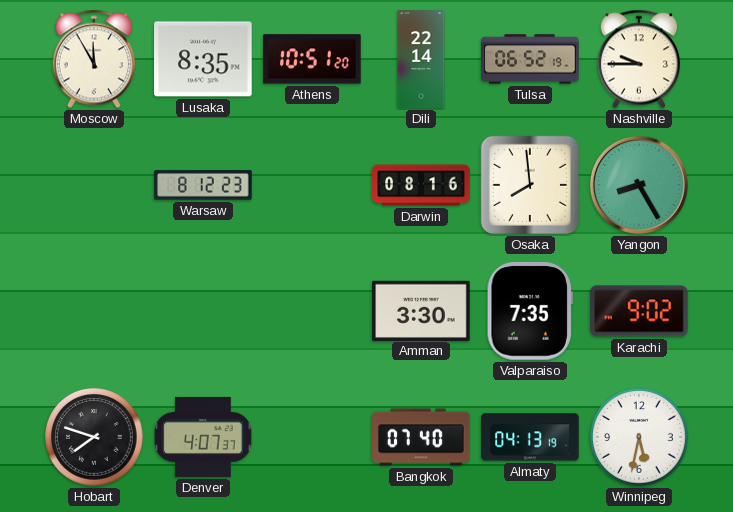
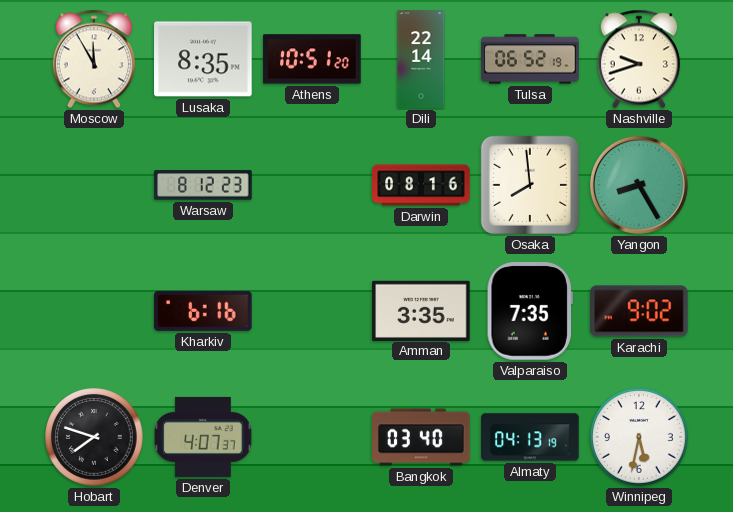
Nashville: 9:45 -> 9:42
Kharkiv: none -> 6:16
Amman: 3:30 -> 3:35
Bangkok: 07:40 -> 03:40
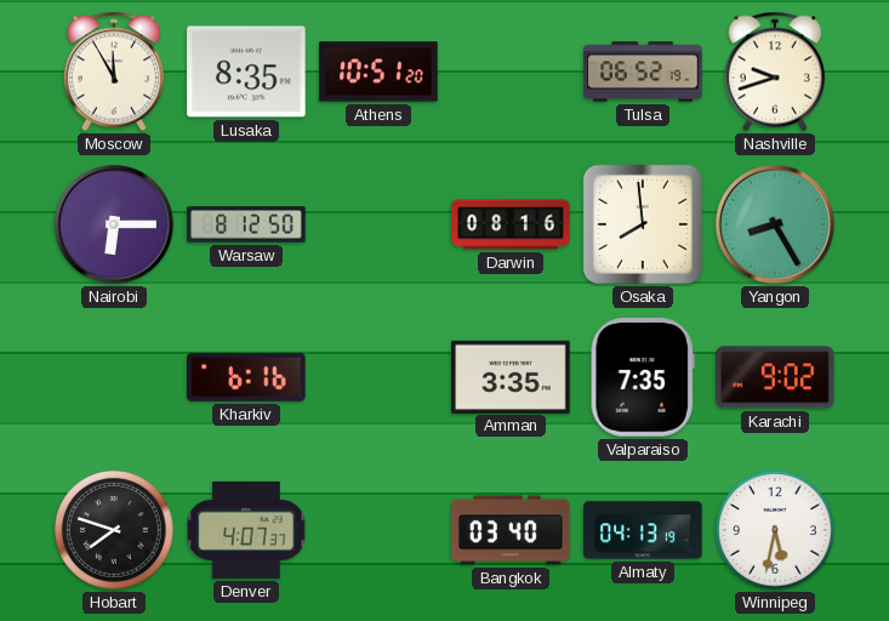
Dili: 22:14 -> none
Nairobi: none -> 6:15
Warsaw: 8:12:23 -> 8:12:50
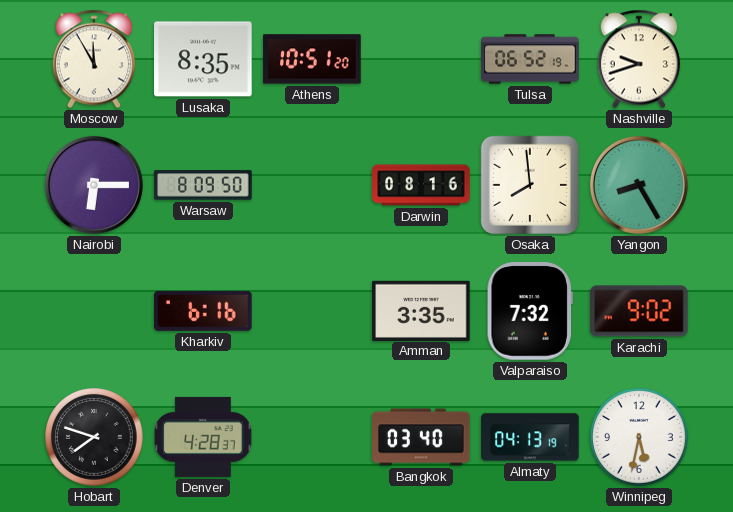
Warsaw: 8:12 -> 8:09
Valparaiso: 7:35 -> 7:32
Denver: 4:07 -> 4:28
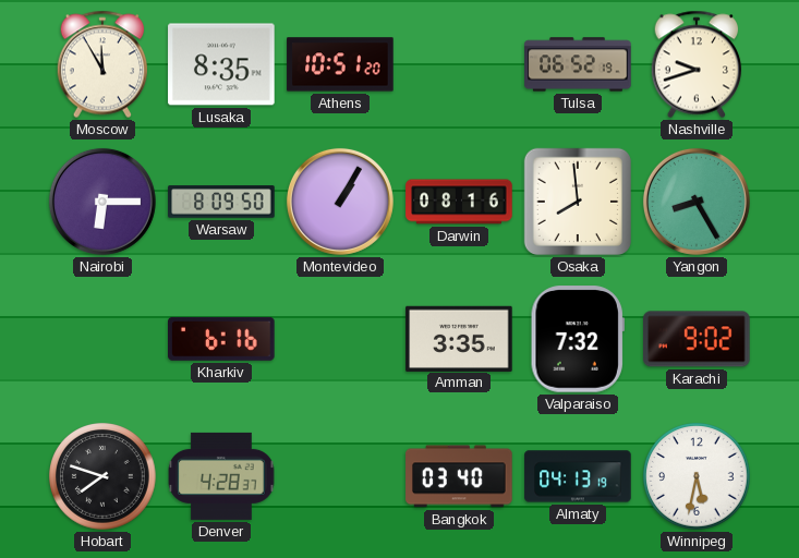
Montevideo: none -> 1:05
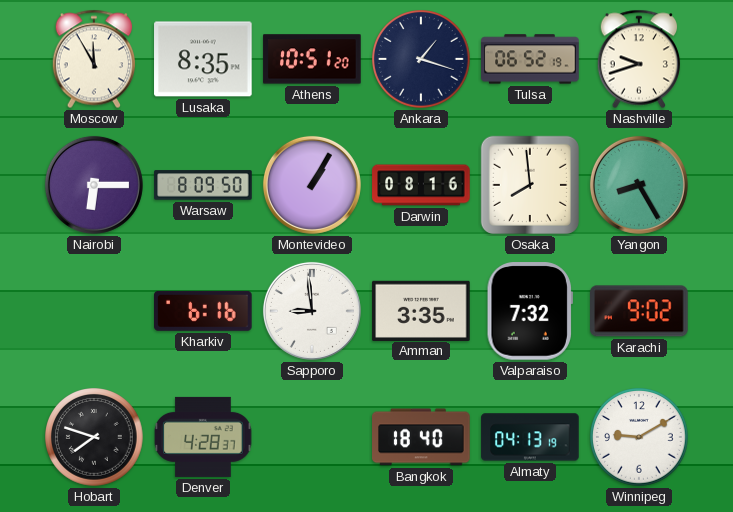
Ankara: none -> 1:18
Sapporo: none -> 8:59
Bangkok: 03:40 -> 18:40
Winnipeg: 5:32 -> 9:10
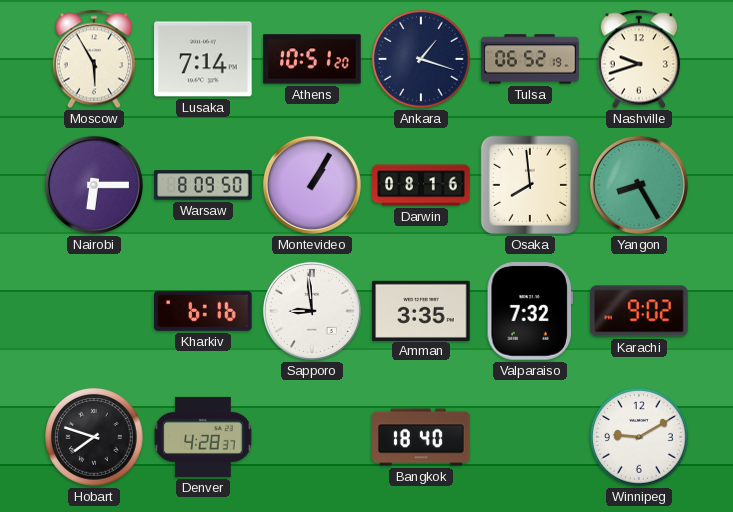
Moscow: 11:55 -> 5:55
Lusaka: 8:35 -> 7:14
Almaty: 04:13 -> none
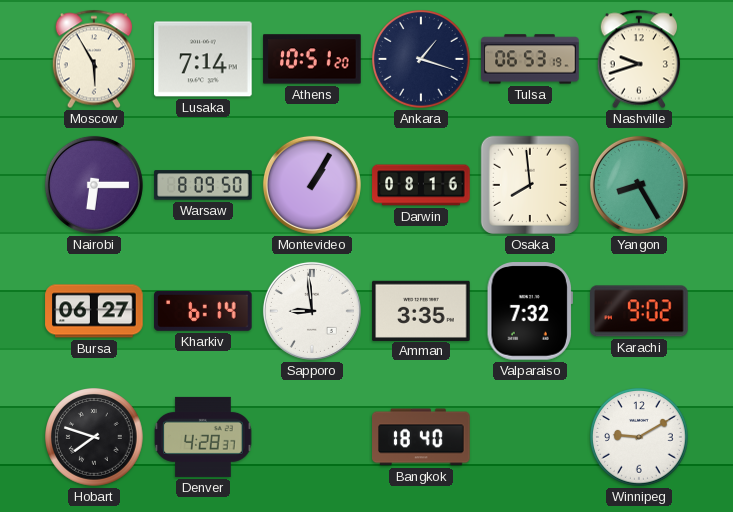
Tulsa: 06:52 -> 06:53
Bursa: none -> 06:27
Kharkiv: 6:16 -> 6:14
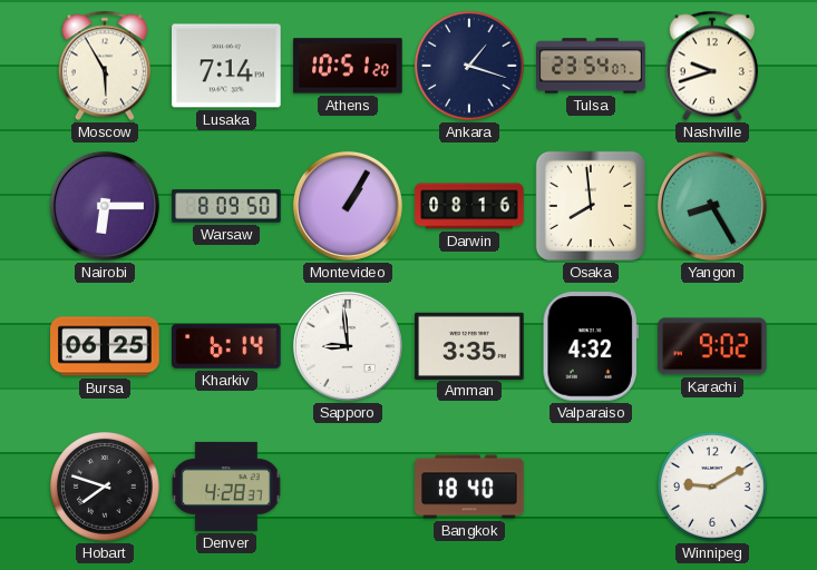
Tulsa: 06:53 -> 23:54
Bursa: 06:27 -> 06:25
Valparaiso: 7:32 -> 4:32
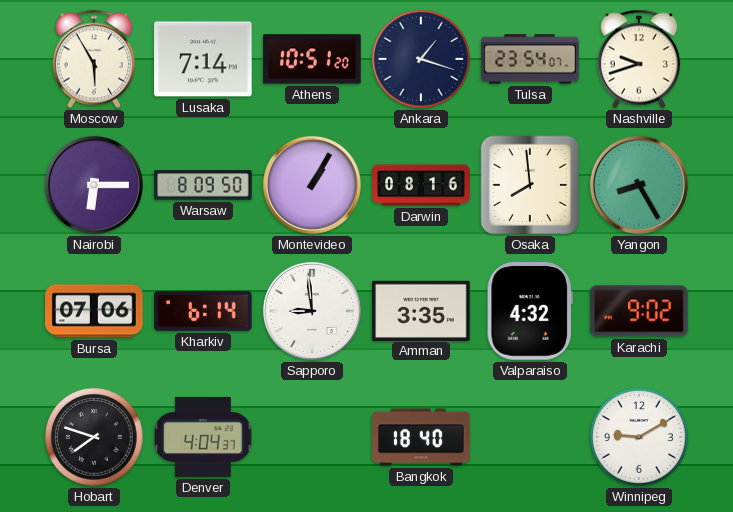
Bursa: 06:25 -> 07:06
Denver: 4:28 -> 4:04
